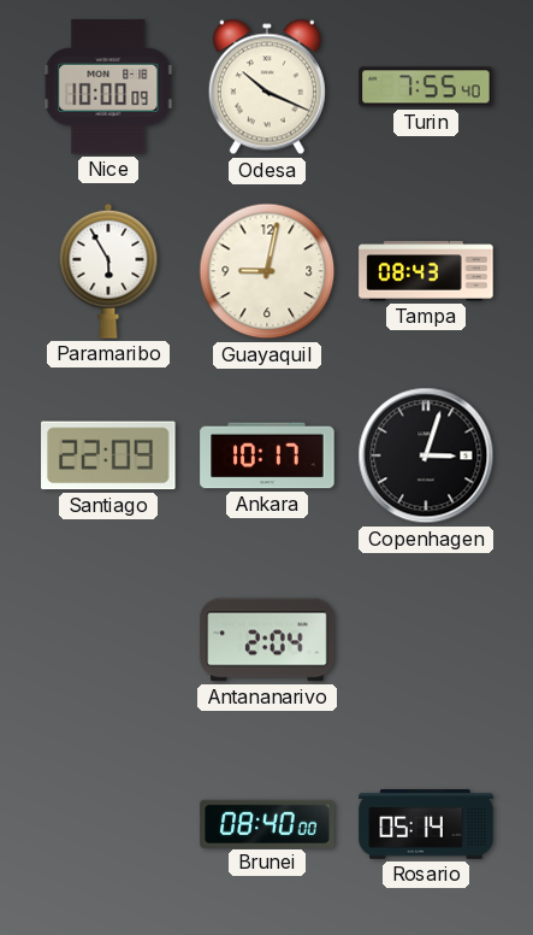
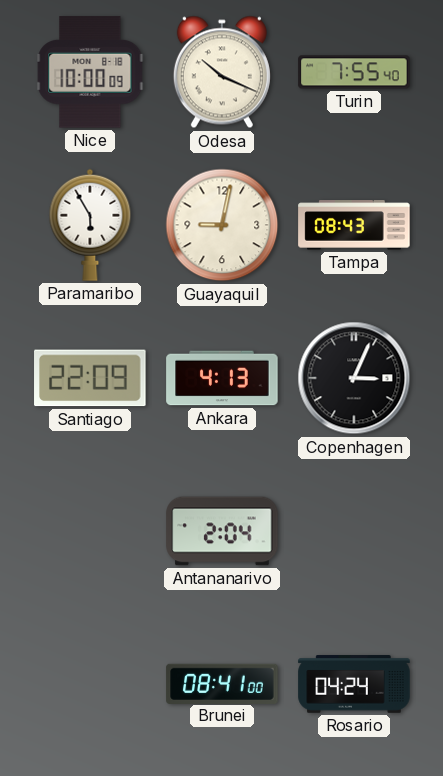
Ankara: 10:17 -> 4:13
Copenhagen: 3:03 -> 3:04
Brunei: 08:40 -> 08:41
Rosario: 05:14 -> 04:24
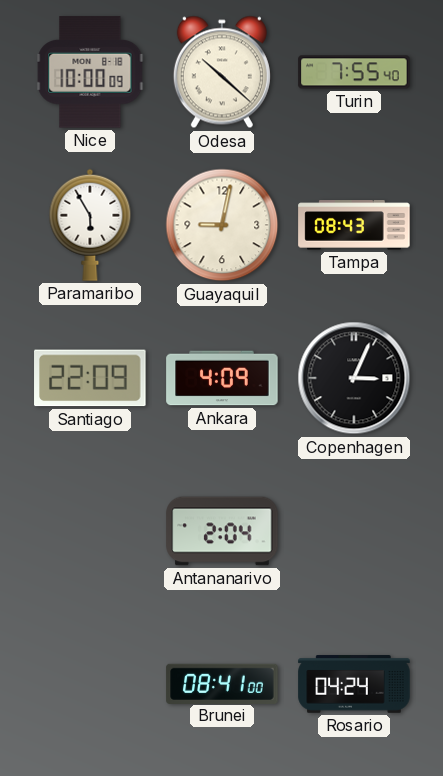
Odesa: 10:19 -> 10:22
Ankara: 4:13 -> 4:09
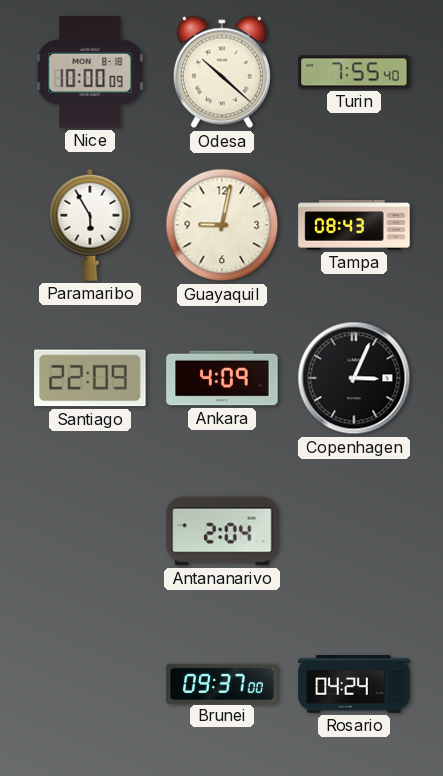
Brunei: 08:41 -> 09:37
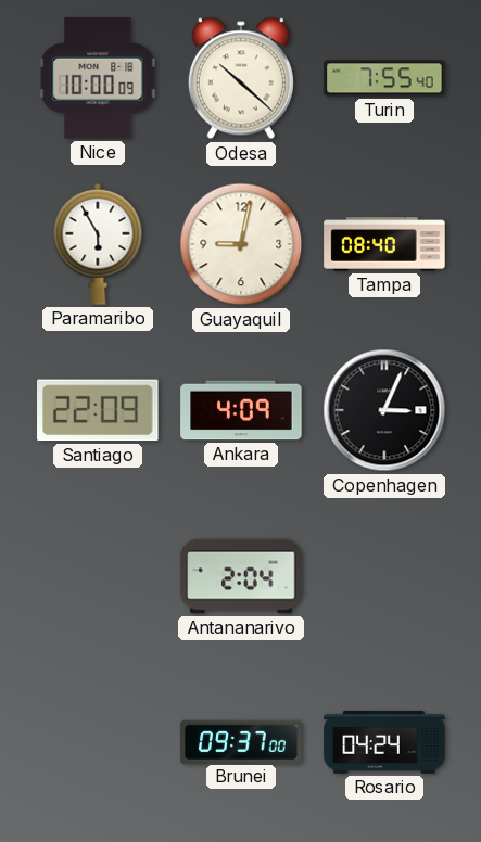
Tampa: 08:43 -> 08:40
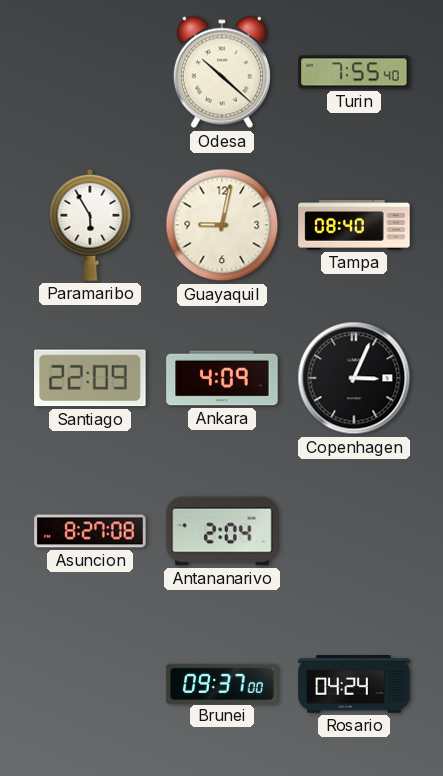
Nice: 10:00 -> none
Asuncion: none -> 8:27
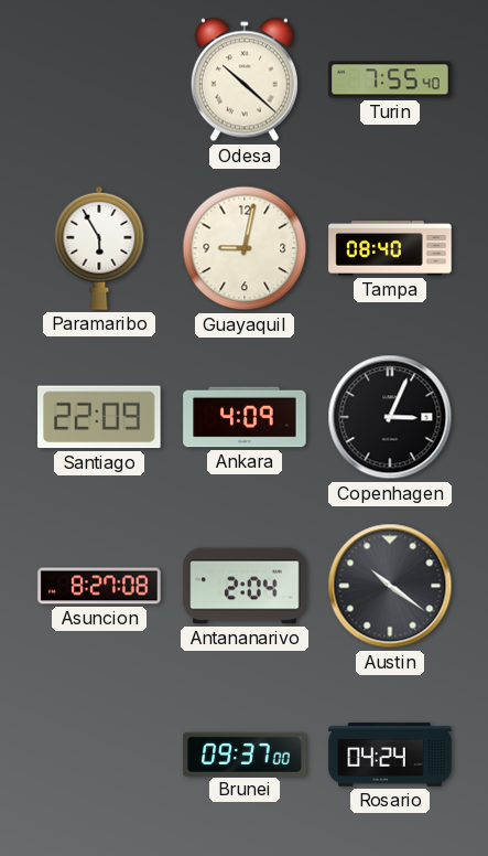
Austin: none -> 10:21
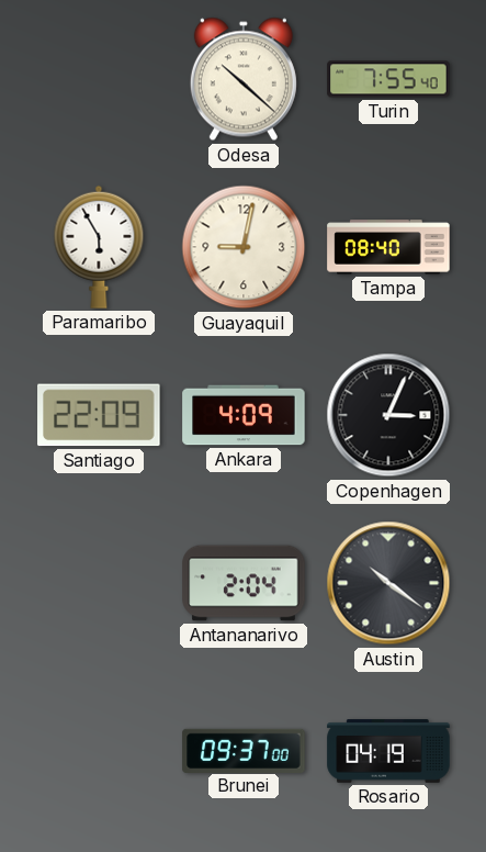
Asuncion: 8:27 -> none
Rosario: 04:24 -> 04:19
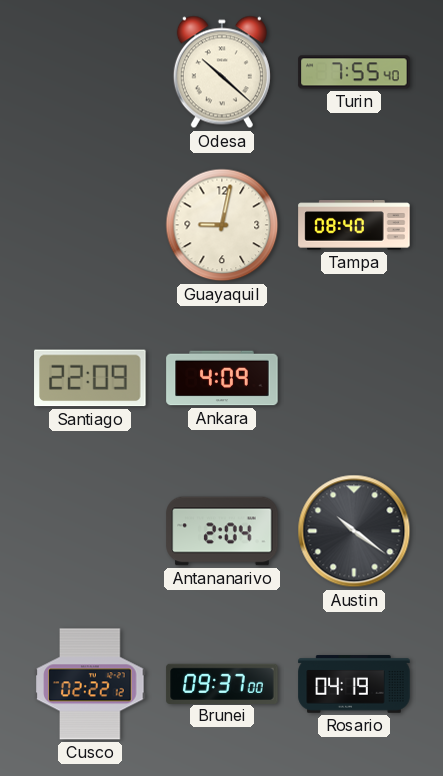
Paramaribo: 5:55 -> none
Copenhagen: 3:04 -> none
Cusco: none -> 02:22
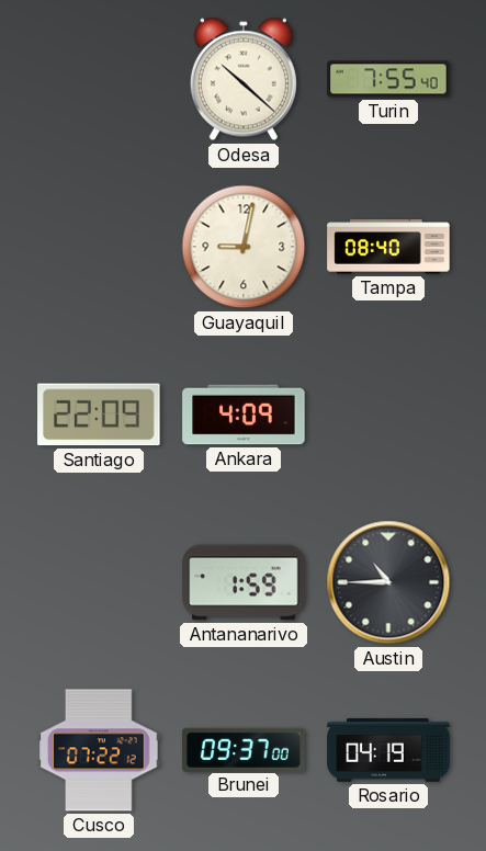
Antananarivo: 2:04 -> 1:59
Austin: 10:21 -> 10:45
Cusco: 02:22 -> 07:22
